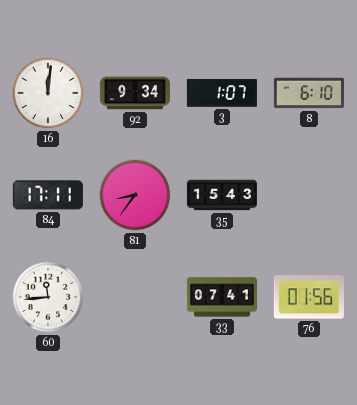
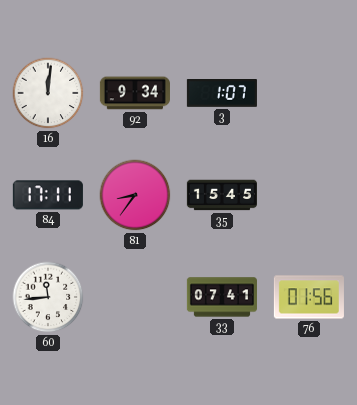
8: 6:10 -> none
35: 15:43 -> 15:45
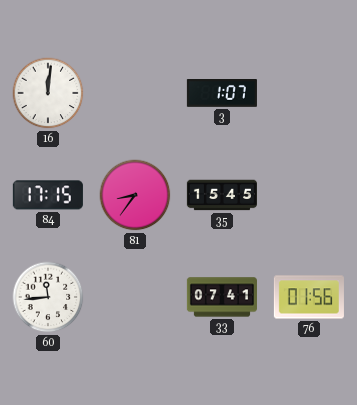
92: 9:34 -> none
84: 17:11 -> 17:15
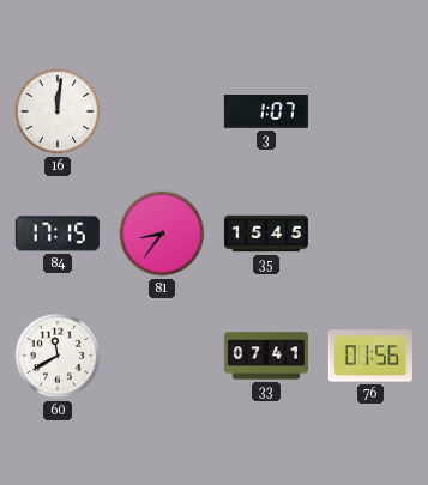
60: 11:44 -> 11:40
